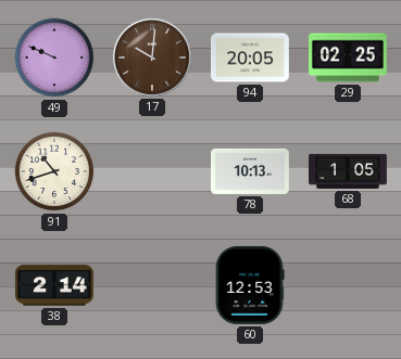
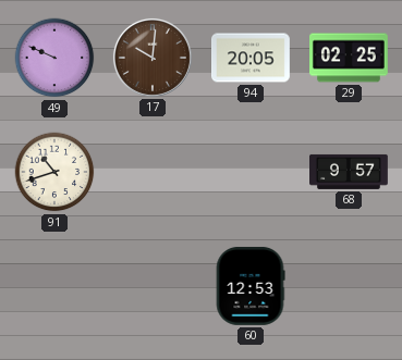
78: 10:13 -> none
68: 1:05 -> 9:57
38: 2:14 -> none
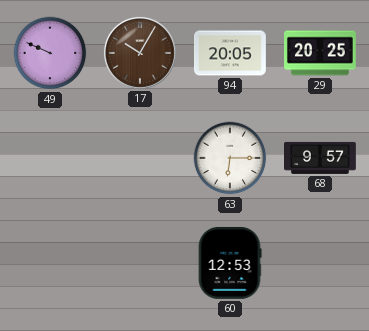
17: 10:01 -> 10:05
29: 02:25 -> 20:25
91: 10:42 -> none
63: none -> 6:15
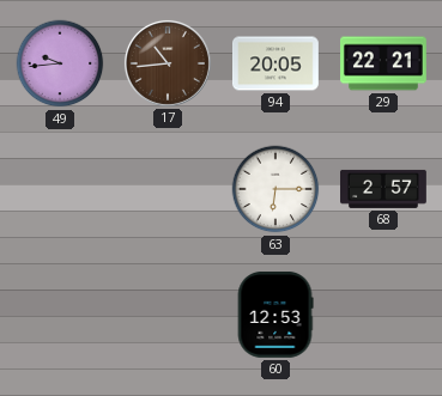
49: 9:49 -> 9:44
17: 10:05 -> 10:44
29: 20:25 -> 22:21
68: 9:57 -> 2:57
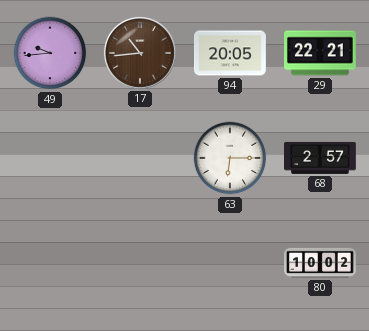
60: 12:53 -> none
80: none -> 10:02
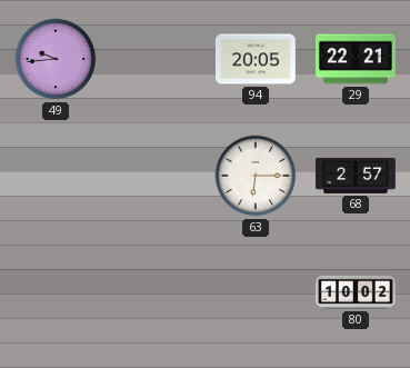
17: 10:44 -> none
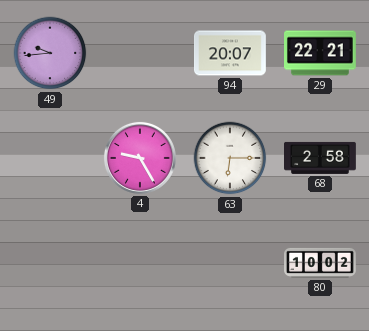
94: 20:05 -> 20:07
4: none -> 9:25
68: 2:57 -> 2:58
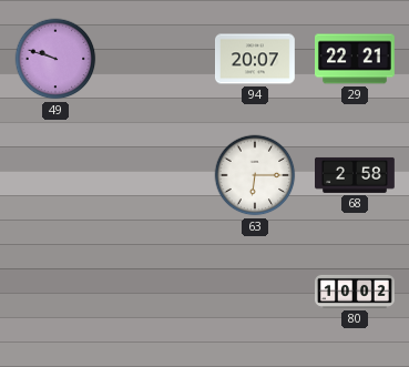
49: 9:44 -> 9:48
4: 9:25 -> none
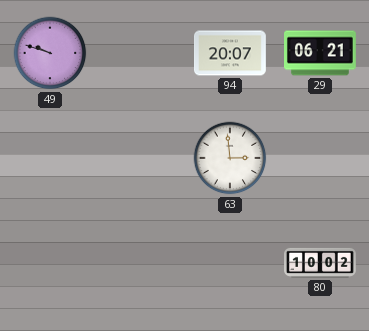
29: 22:21 -> 06:21
63: 6:15 -> 2:59
68: 2:58 -> none
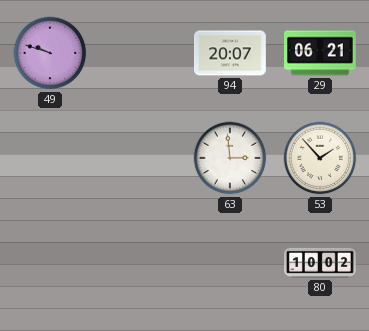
53: none -> 1:53
